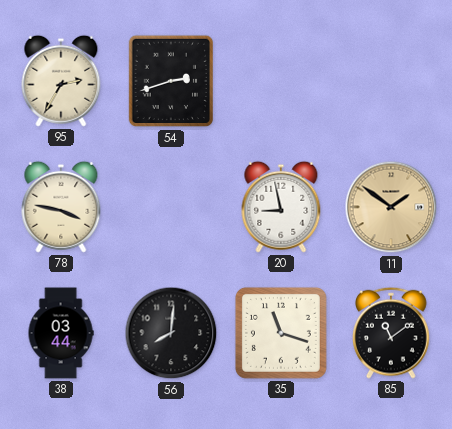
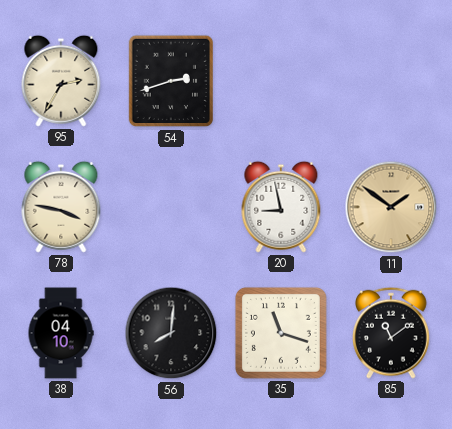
38: 03:44 -> 04:10
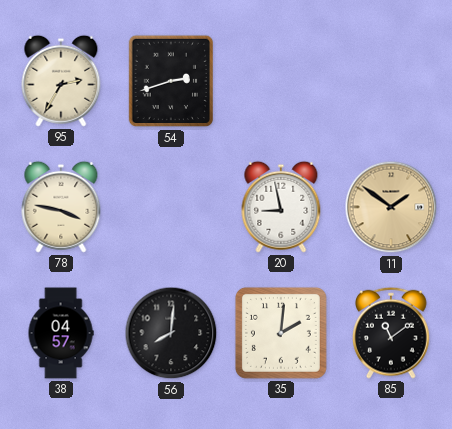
38: 04:10 -> 04:57
35: 11:18 -> 2:01
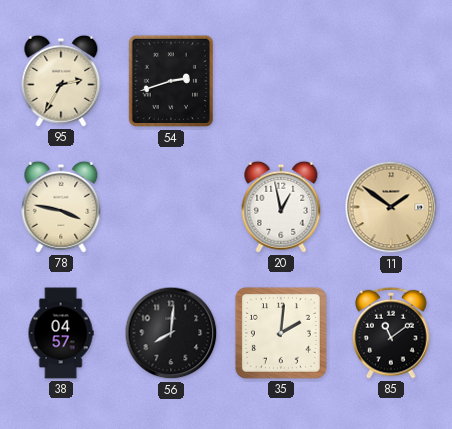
20: 8:58 -> 12:58
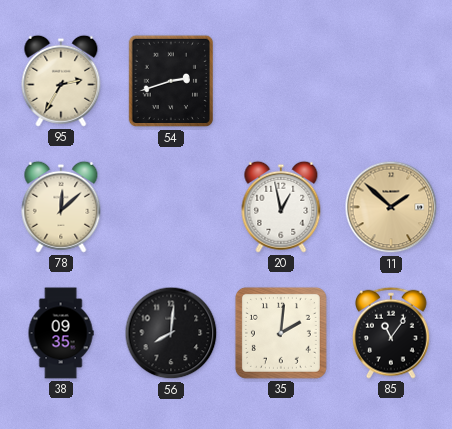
78: 3:47 -> 12:08
11: 1:51 -> 1:52
38: 04:57 -> 09:35
85: 11:09 -> 11:06
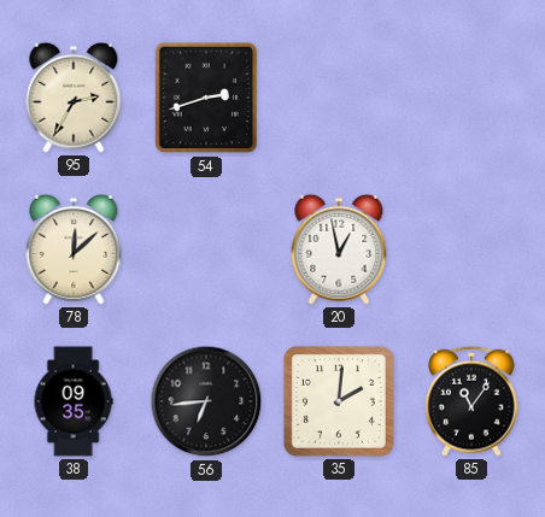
11: 1:52 -> none
56: 8:01 -> 6:44
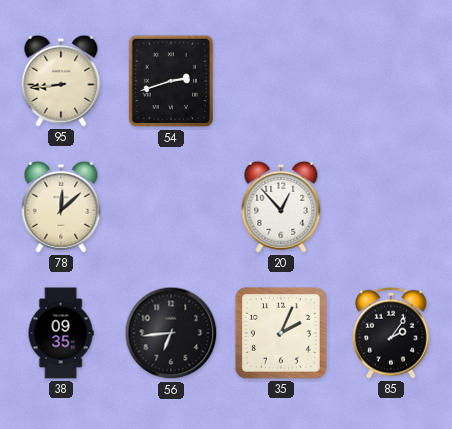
95: 2:35 -> 8:44
20: 12:58 -> 12:53
35: 2:01 -> 2:04
85: 11:06 -> 2:06
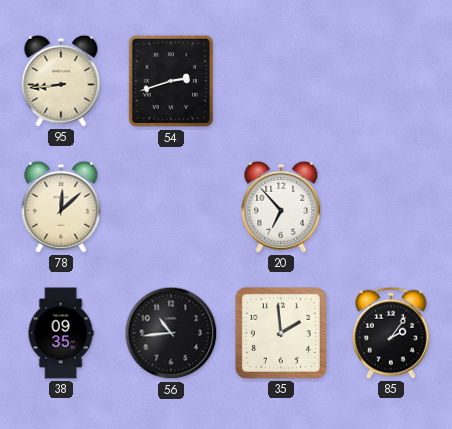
20: 12:53 -> 6:53
56: 6:44 -> 10:44
35: 2:04 -> 1:59
